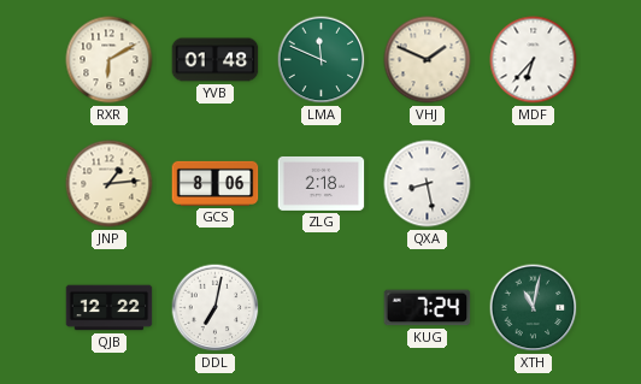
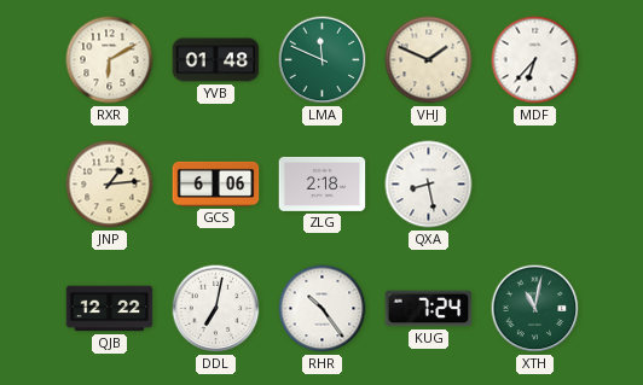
GCS: 8:06 -> 6:06
RHR: none -> 10:24
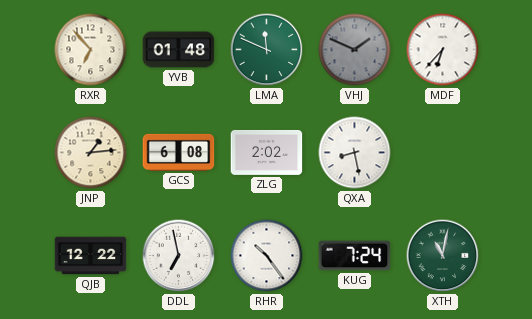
RXR: 6:10 -> 6:53
VHJ dial: cream -> grey
GCS: 6:06 -> 6:08
ZLG: 2:18 -> 2:02
DDL: 7:02 -> 6:58
